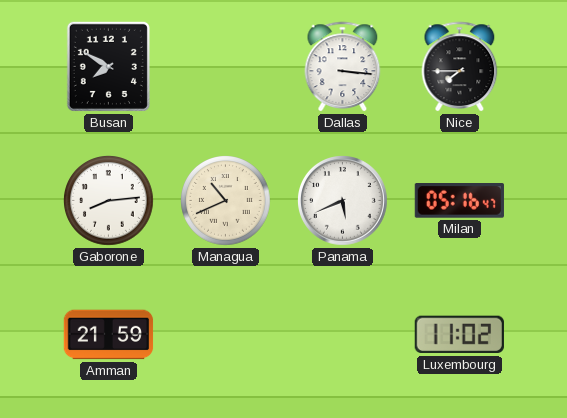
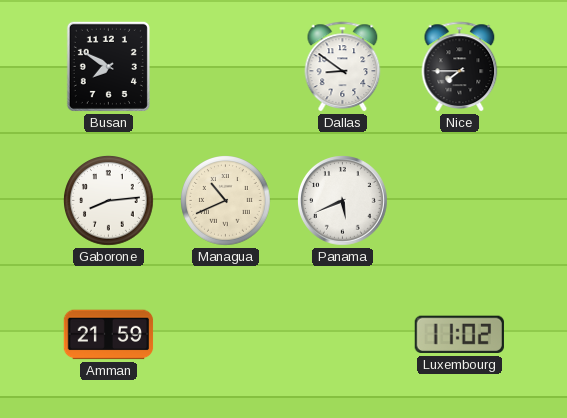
Dallas: 3:16 -> 8:51
Milan: 05:16 -> none
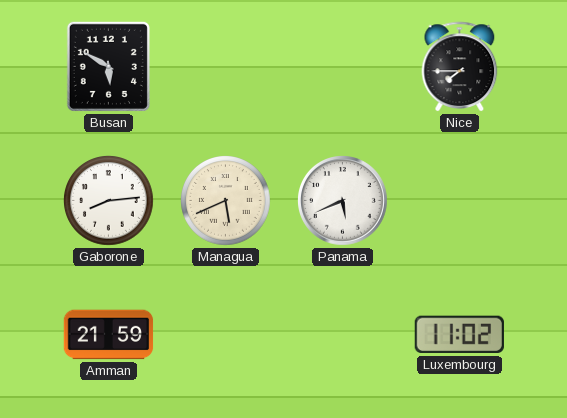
Busan: 7:50 -> 5:50
Dallas: 8:51 -> none
Managua: 10:41 -> 5:41
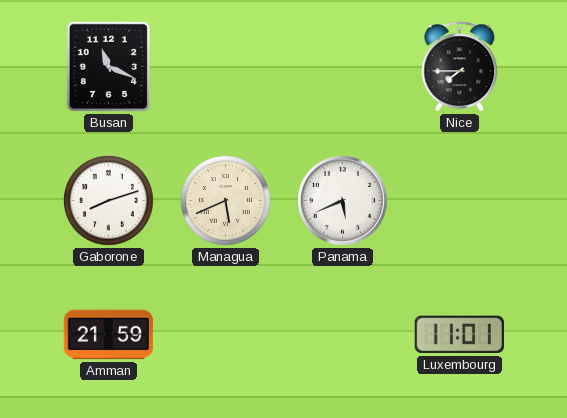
Busan: 5:50 -> 11:19
Gaborone: 8:14 -> 8:12
Luxembourg: 11:02 -> 11:01
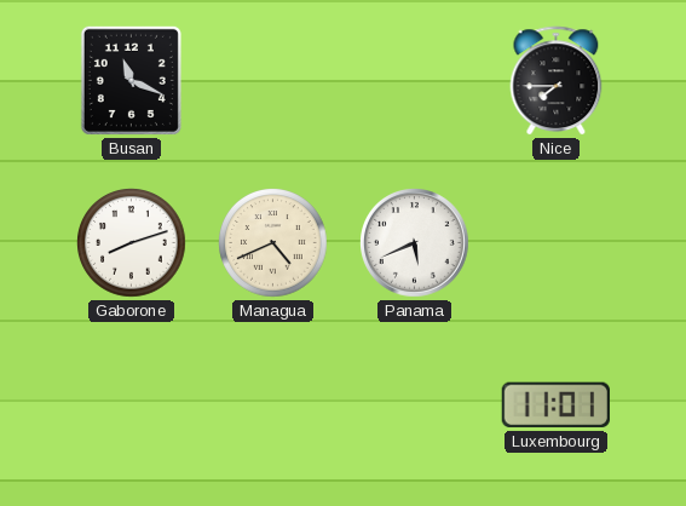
Managua: 5:41 -> 4:41
Amman: 21:59 -> none
